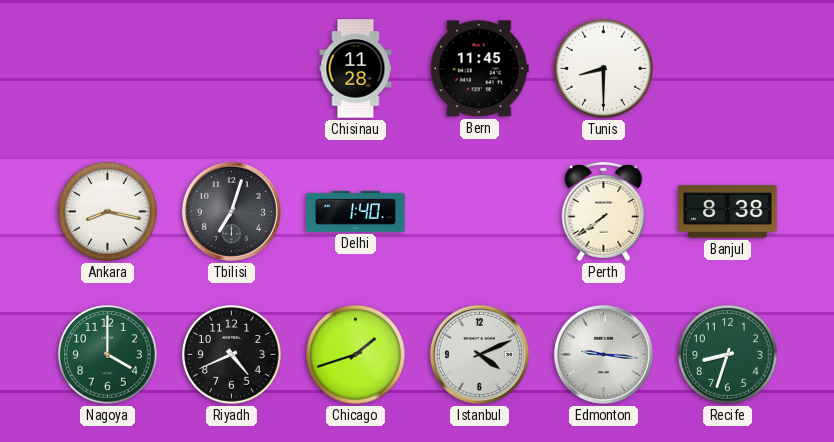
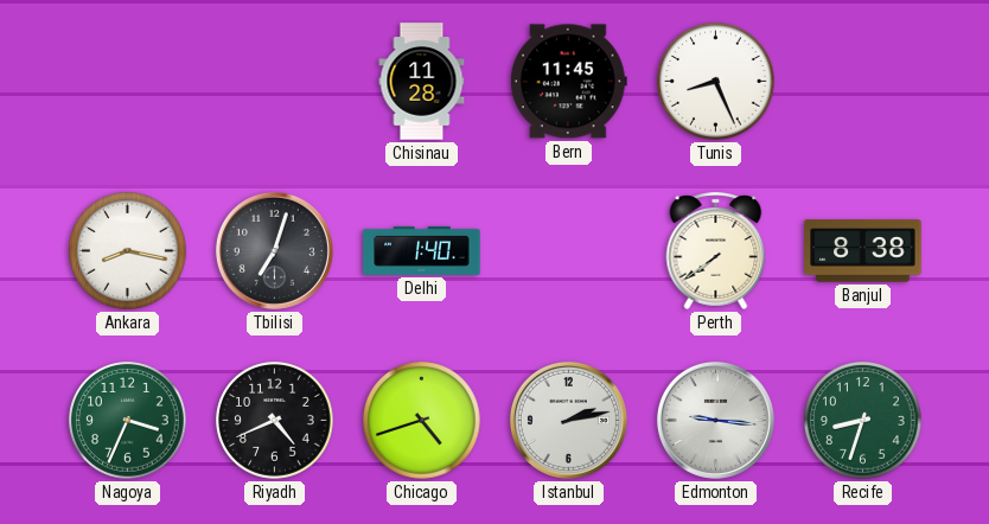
Tunis: 8:30 -> 8:26
Nagoya: 4:00 -> 3:34
Chicago: 1:42 -> 4:42
Istanbul: 4:11 -> 2:13
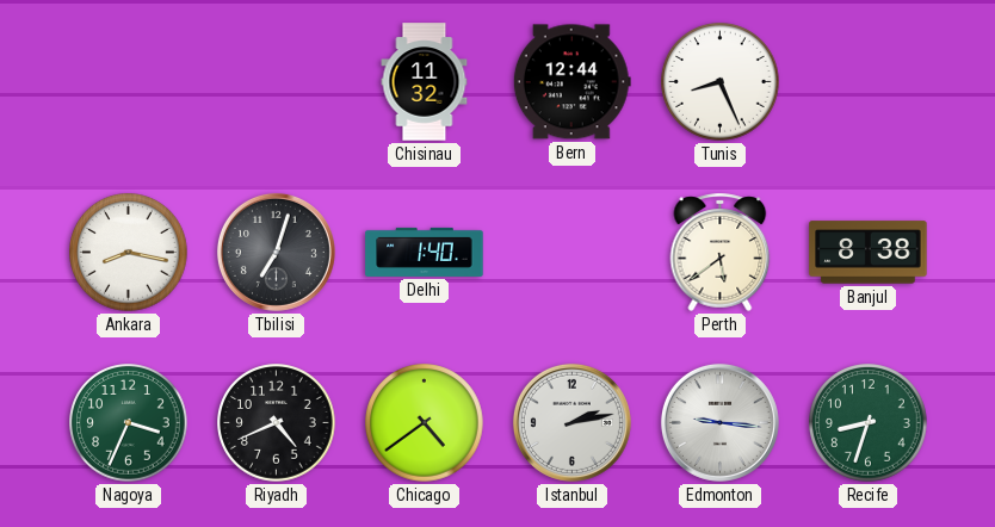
Chisinau: 11:28 -> 11:32
Bern: 11:45 -> 12:44
Perth: 7:39 -> 5:39
Chicago: 4:42 -> 4:39
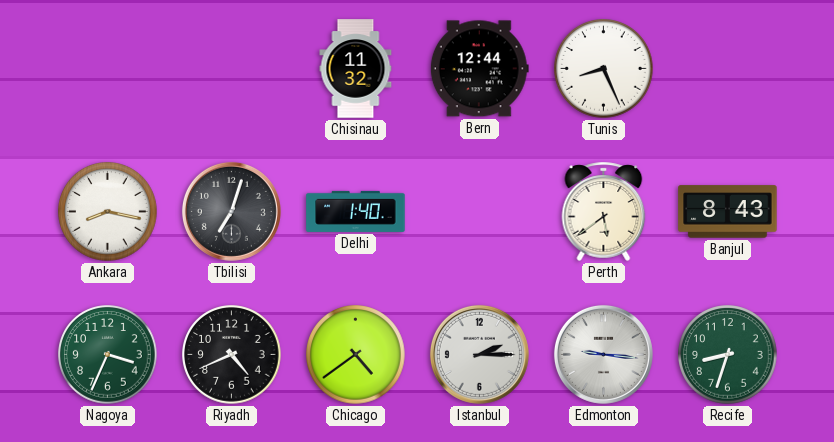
Banjul: 8:38 -> 8:43
Istanbul: 2:13 -> 2:15
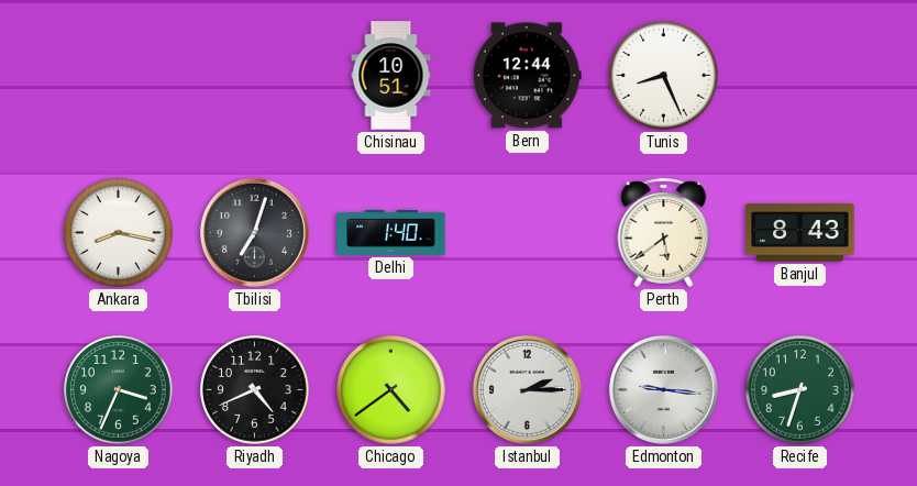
Chisinau: 11:32 -> 10:51
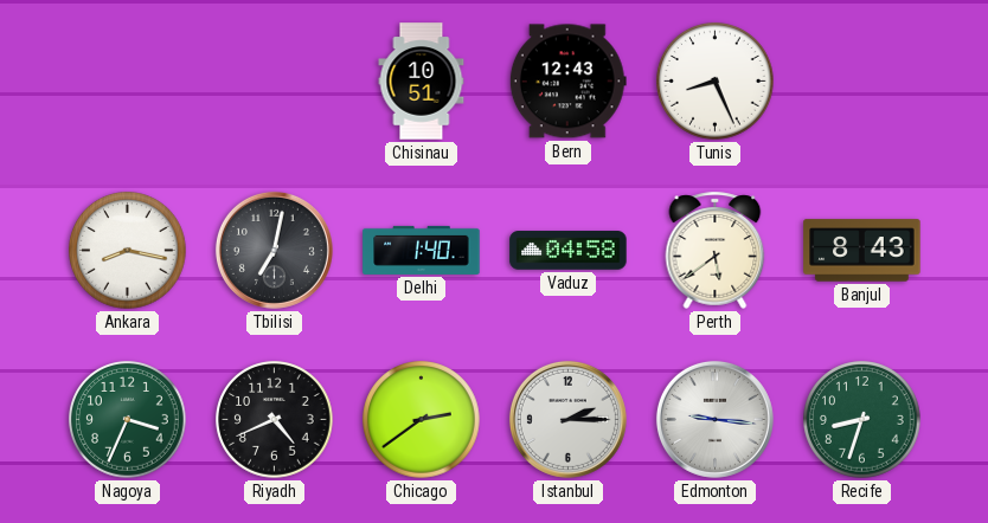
Bern: 12:44 -> 12:43
Tbilisi: 7:03 -> 7:02
Vaduz: none -> 04:58
Chicago: 4:39 -> 2:39
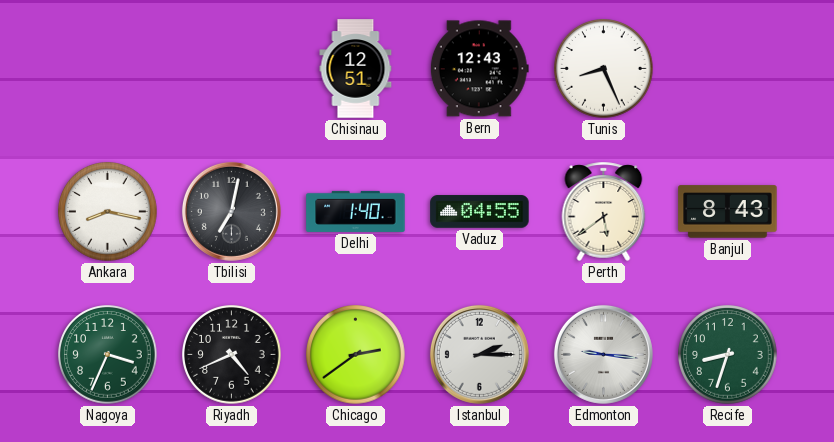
Chisinau: 10:51 -> 12:51
Vaduz: 04:58 -> 04:55
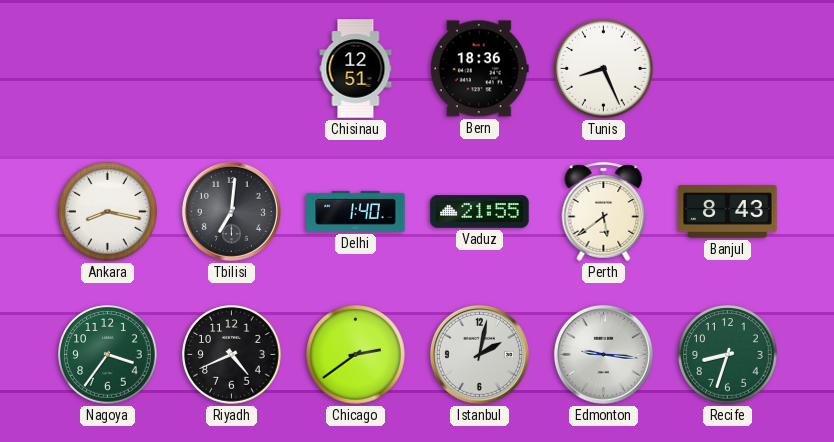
Bern: 12:43 -> 18:36
Tbilisi: 7:02 -> 7:01
Vaduz: 04:55 -> 21:55
Nagoya: 3:34 -> 3:36
Istanbul: 2:15 -> 2:02
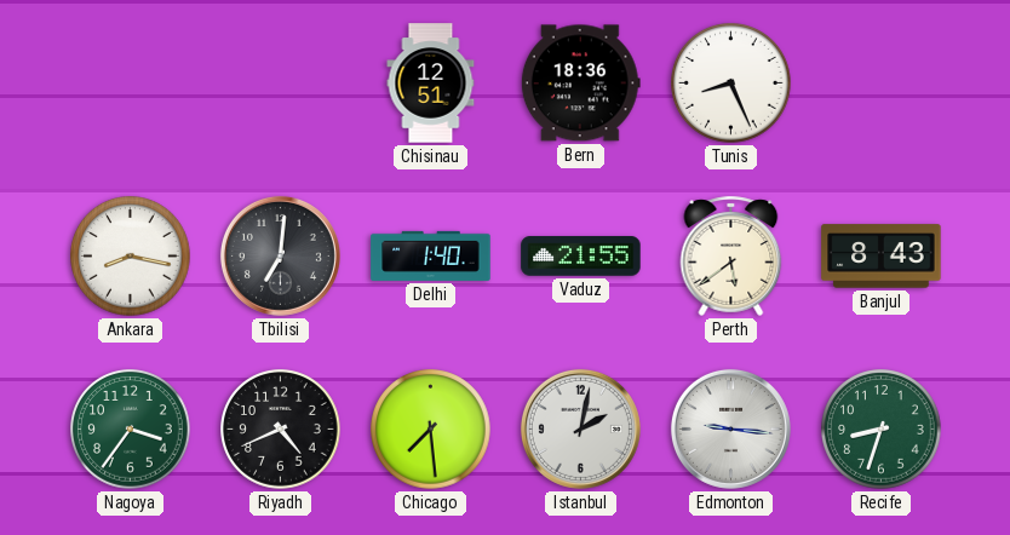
Chicago: 2:39 -> 7:29
